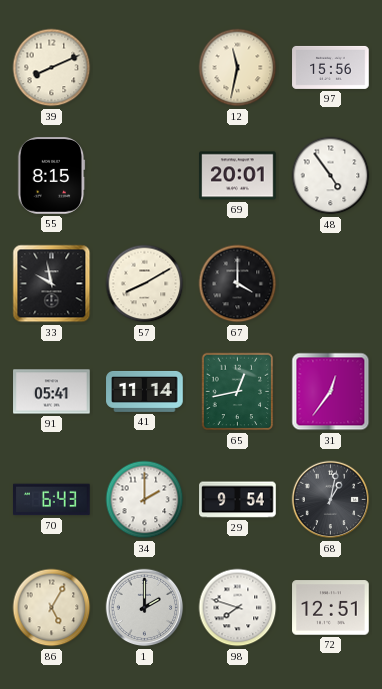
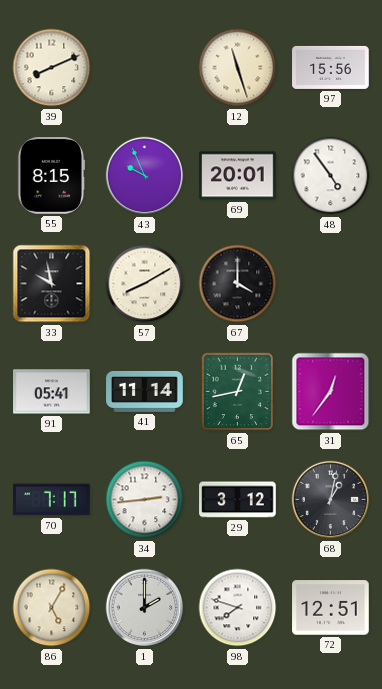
12: 11:32 -> 11:27
43: none -> 9:56
70: 6:43 -> 7:17
34: 2:00 -> 2:44
29: 9:54 -> 3:12
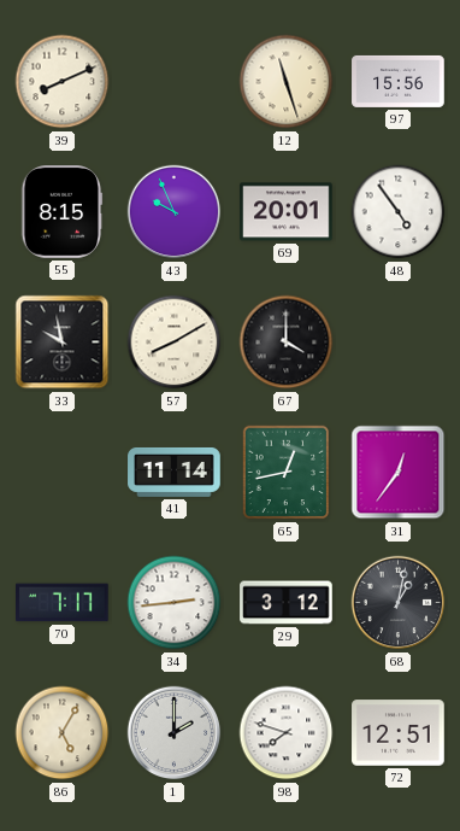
91: 05:41 -> none
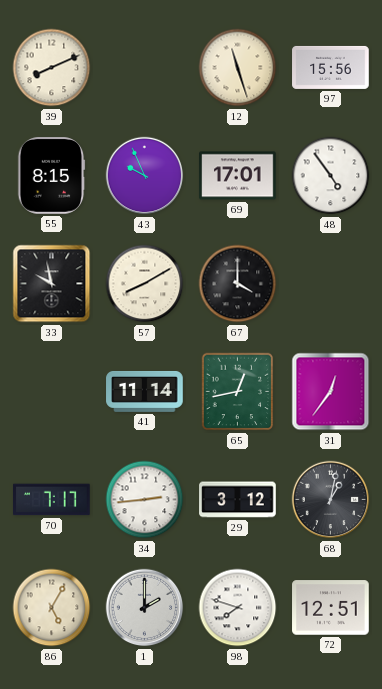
69: 20:01 -> 17:01
